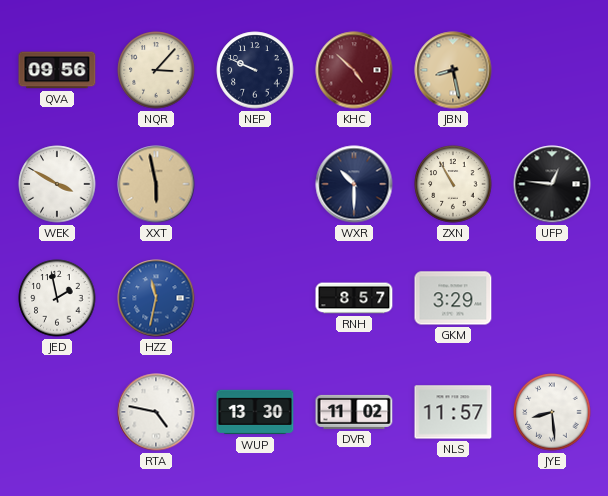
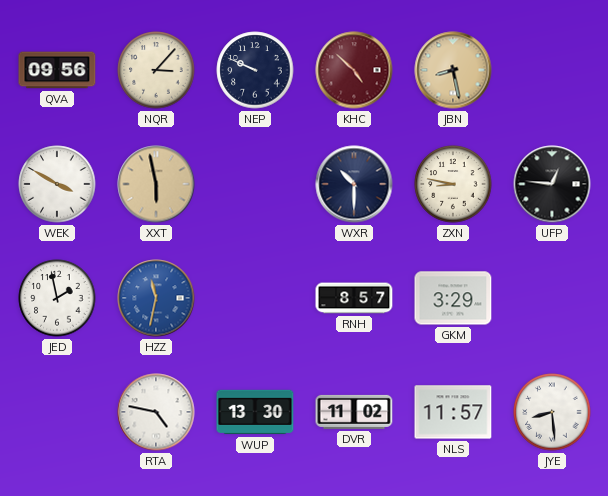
ZXN: 10:55 -> 8:47
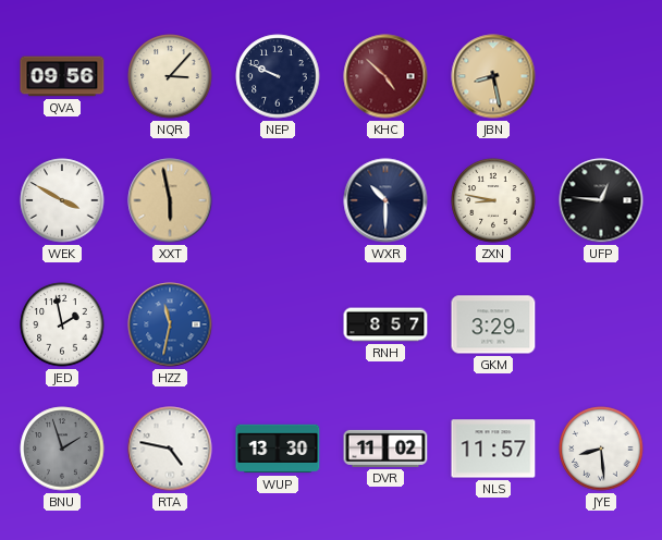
BNU: none -> 1:57
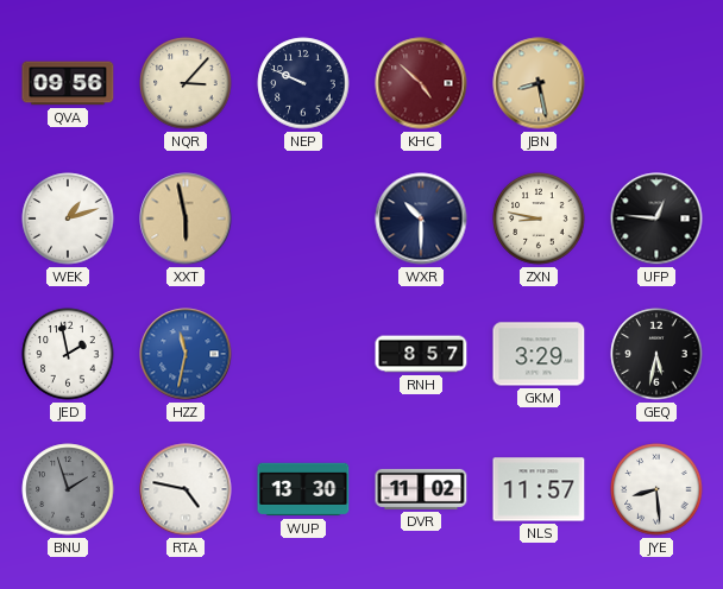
WEK: 3:50 -> 1:12
GEQ: none -> 5:32
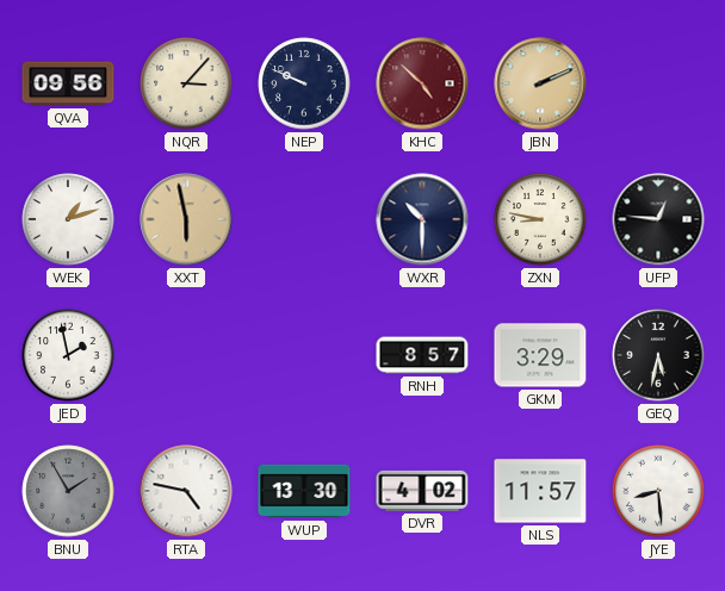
JBN: 8:28 -> 2:11
HZZ: 11:32 -> none
BNU: 1:57 -> 1:55
DVR: 11:02 -> 4:02
